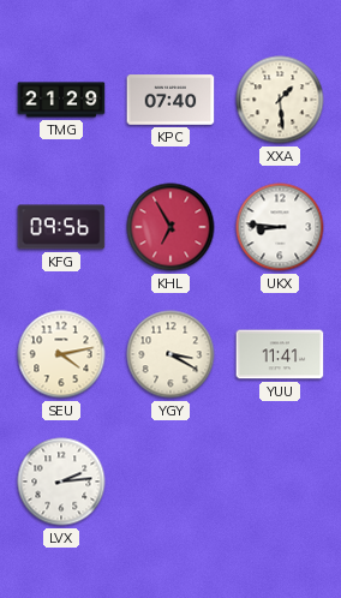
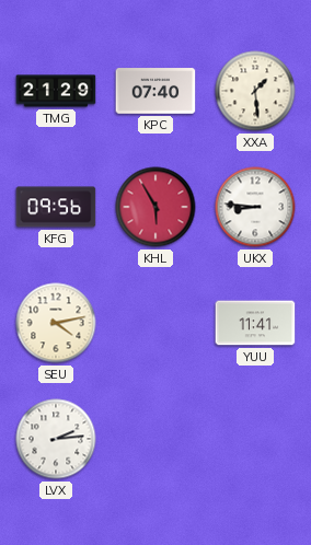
KHL: 6:55 -> 5:55
YGY: 3:20 -> none
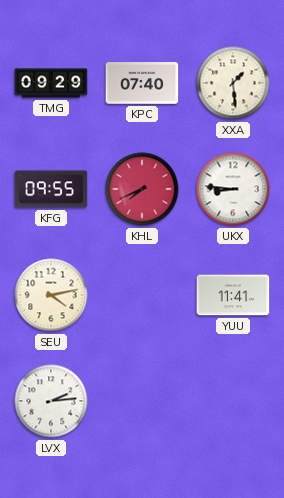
TMG: 21:29 -> 09:29
KFG: 09:56 -> 09:55
KHL: 5:55 -> 7:41
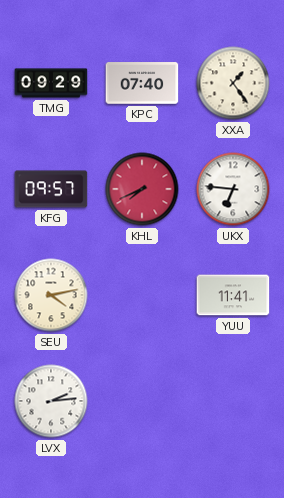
XXA: 1:29 -> 1:24
KFG: 09:55 -> 09:57
UKX: 8:46 -> 6:46
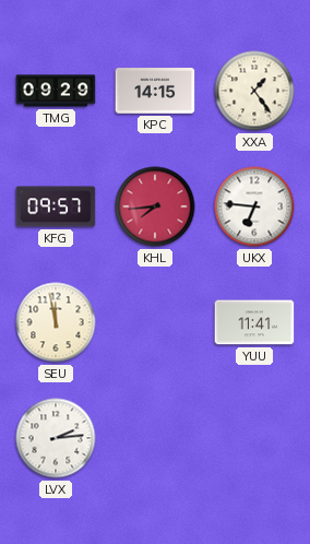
KPC: 07:40 -> 14:15
KHL: 7:41 -> 7:44
SEU: 4:13 -> 11:58
